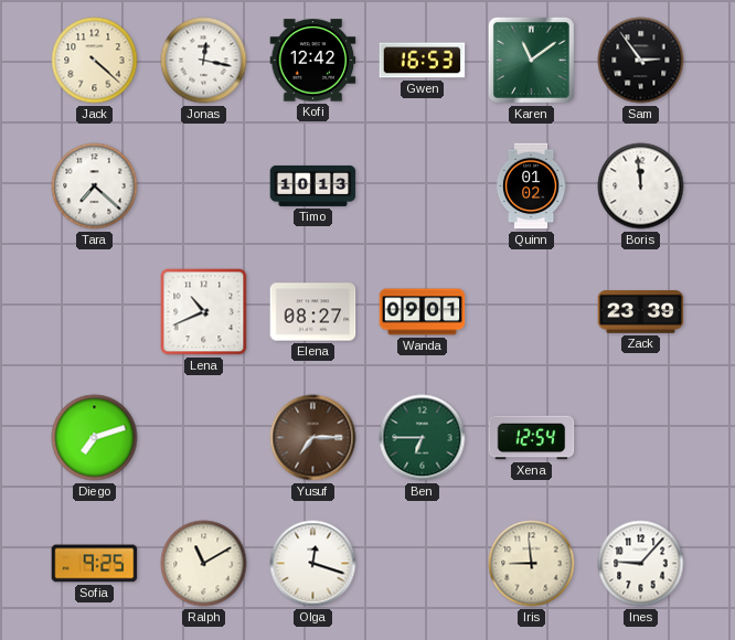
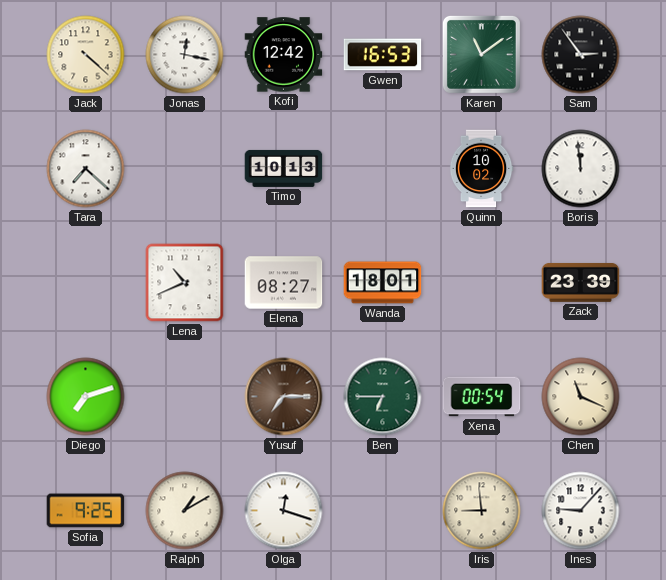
Quinn: 01:02 -> 10:02
Wanda: 09:01 -> 18:01
Xena: 12:54 -> 00:54
Chen: none -> 11:19
Ralph: 11:10 -> 1:10
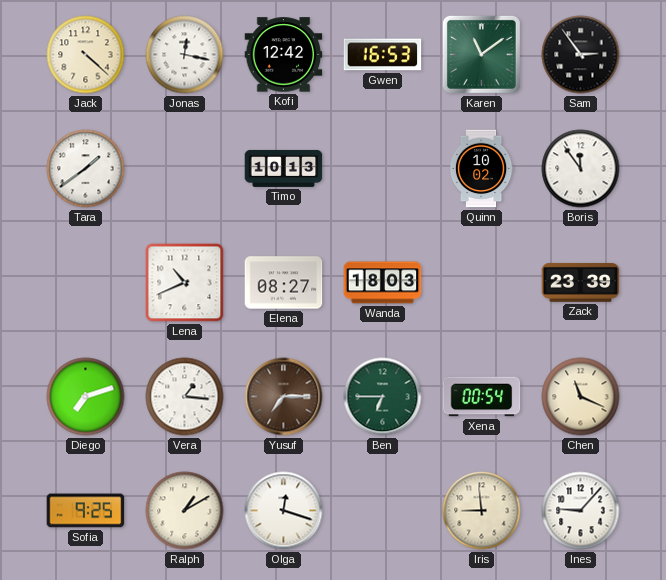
Tara: 7:22 -> 1:39
Boris: 11:59 -> 11:54
Wanda: 18:01 -> 18:03
Vera: none -> 1:16
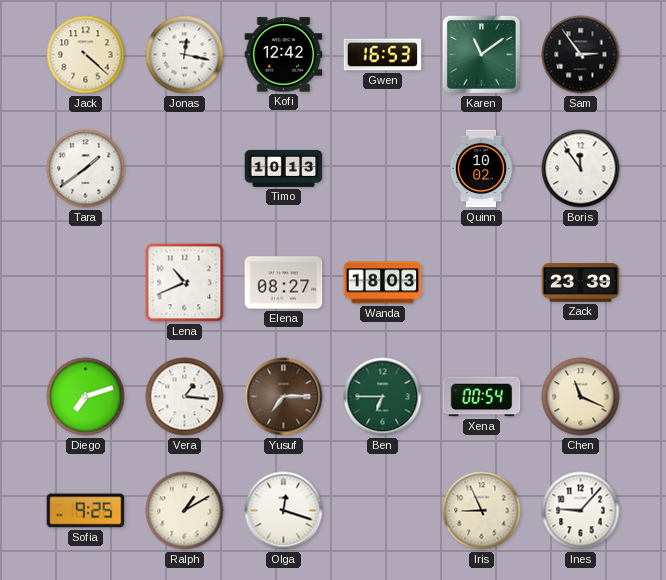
Iris: 8:59 -> 8:56
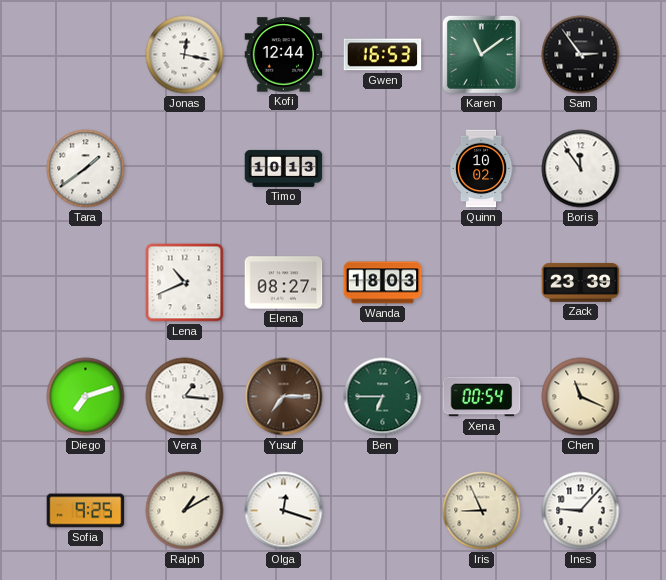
Jack: 4:22 -> none
Kofi: 12:42 -> 12:44
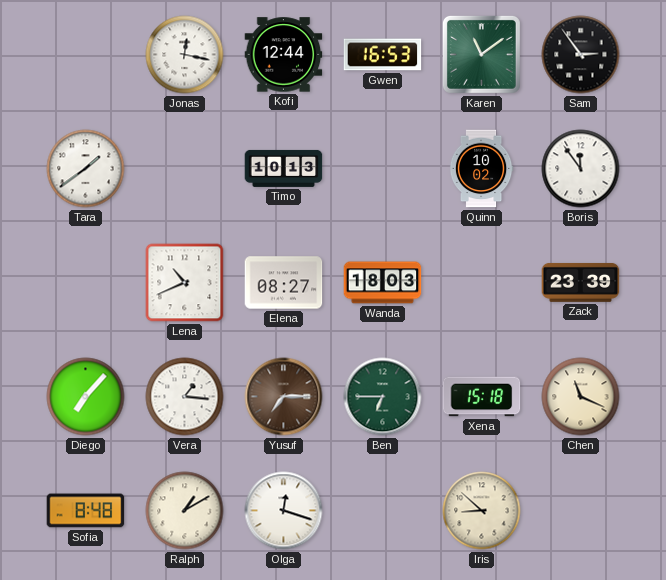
Diego: 7:12 -> 7:07
Xena: 00:54 -> 15:18
Sofia: 9:25 -> 8:48
Iris: 8:56 -> 8:52
Ines: 9:07 -> none
